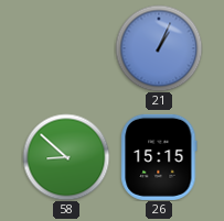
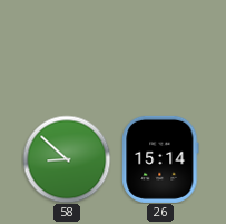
21: 1:04 -> none
26: 15:15 -> 15:14
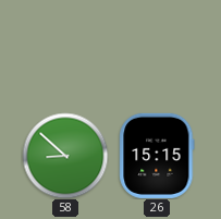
26: 15:14 -> 15:15
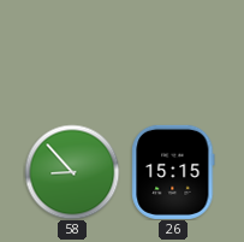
58: 8:52 -> 8:53
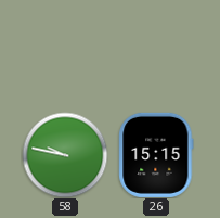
58: 8:53 -> 9:47
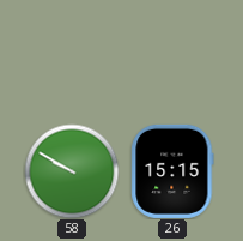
58: 9:47 -> 9:50
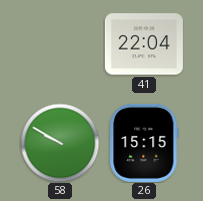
41: none -> 22:04
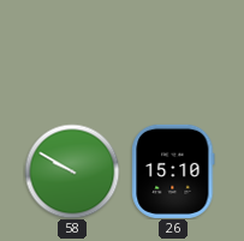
41: 22:04 -> none
26: 15:15 -> 15:10
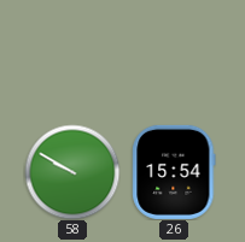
26: 15:10 -> 15:54
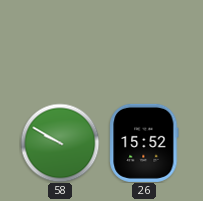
26: 15:54 -> 15:52
